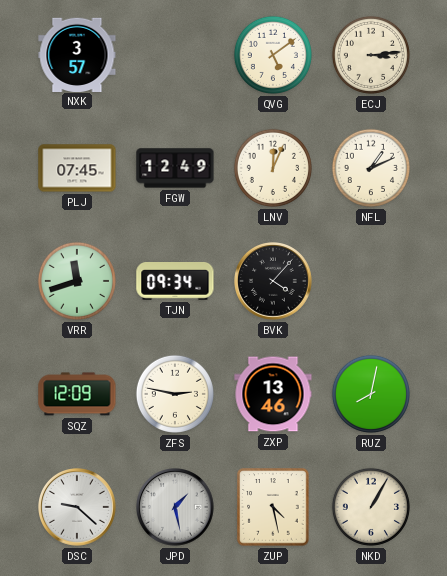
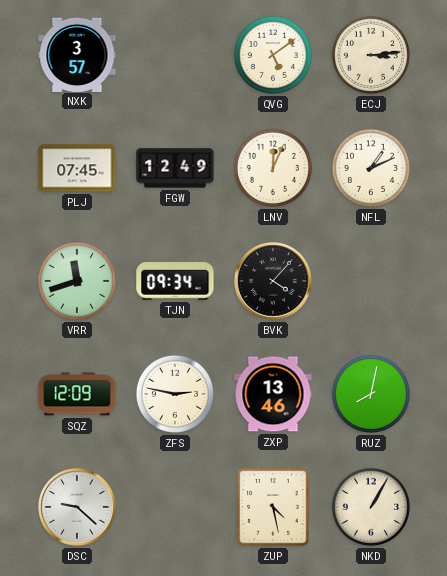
JPD: 1:28 -> none
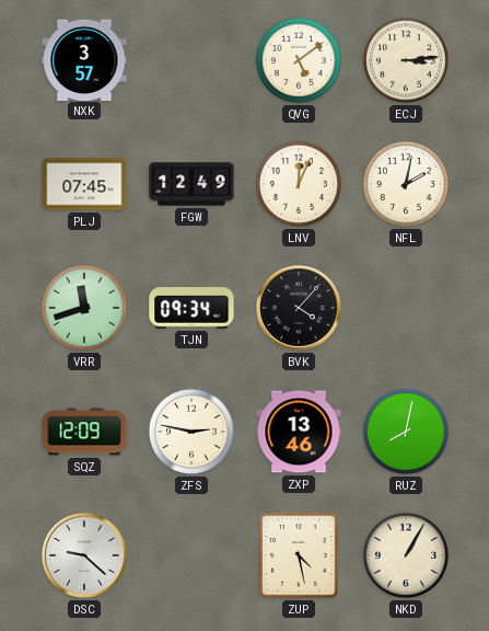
NFL: 1:11 -> 2:02
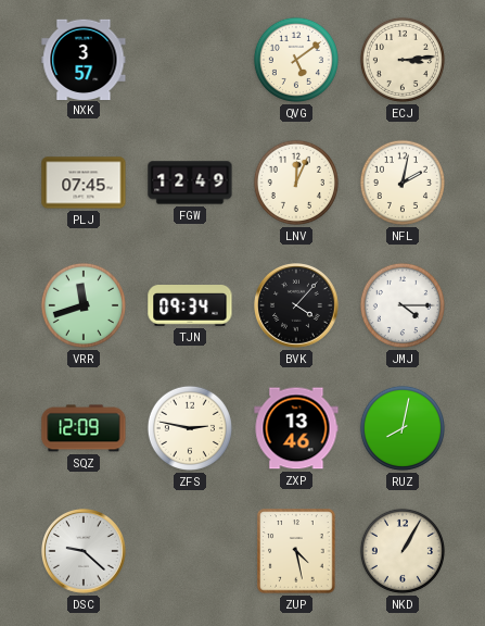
JMJ: none -> 4:15
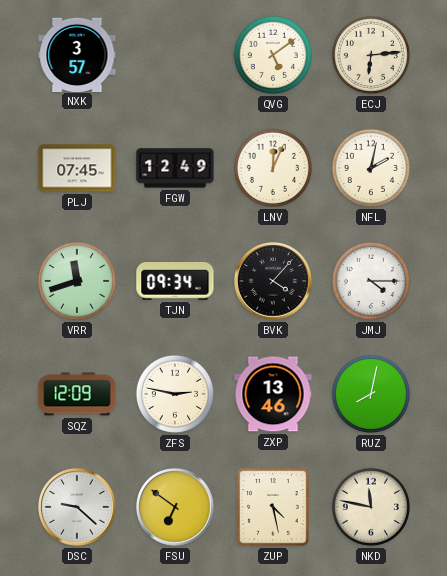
ECJ: 3:14 -> 6:14
FSU: none -> 6:51
NKD: 1:05 -> 11:47
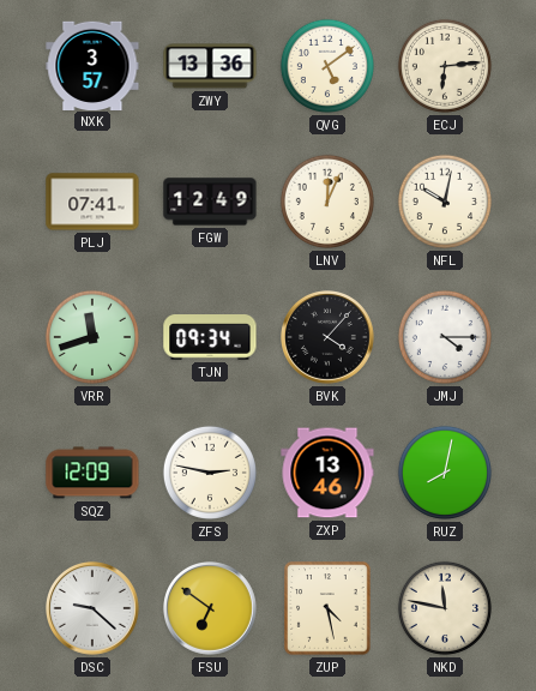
ZWY: none -> 13:36
PLJ: 07:45 -> 07:41
NFL: 2:02 -> 10:02
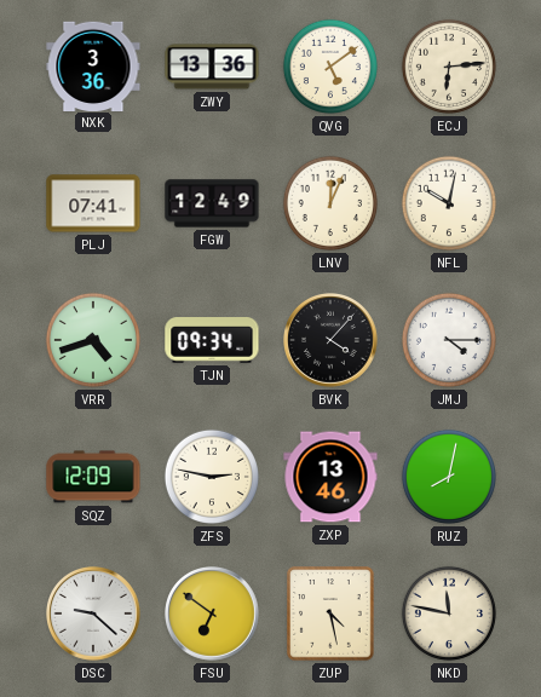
NXK: 3:57 -> 3:36
VRR: 11:42 -> 4:42
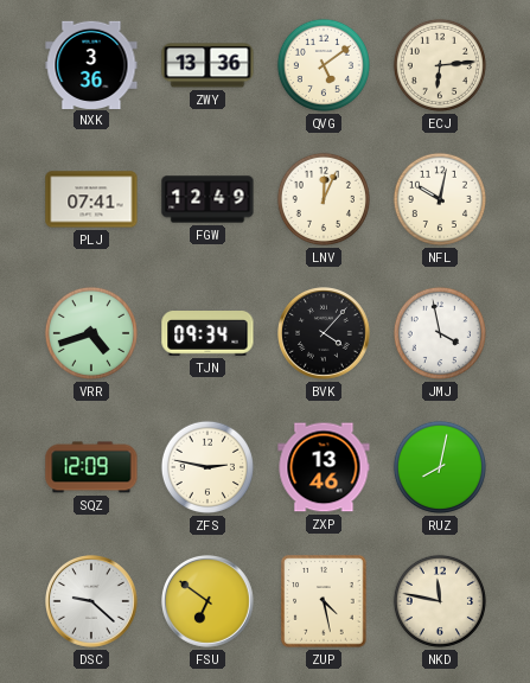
JMJ: 4:15 -> 3:58
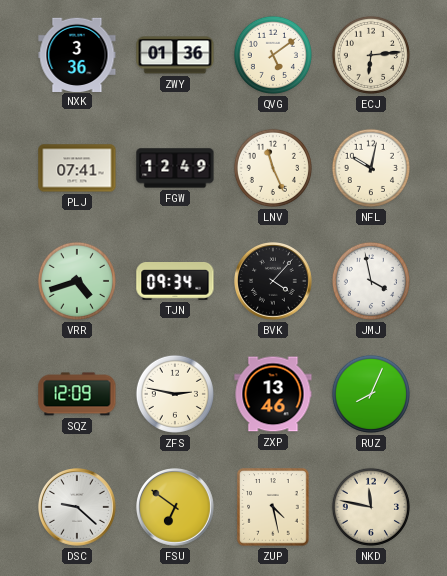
ZWY: 13:36 -> 01:36
LNV: 12:04 -> 11:26
RUZ: 8:02 -> 8:04
